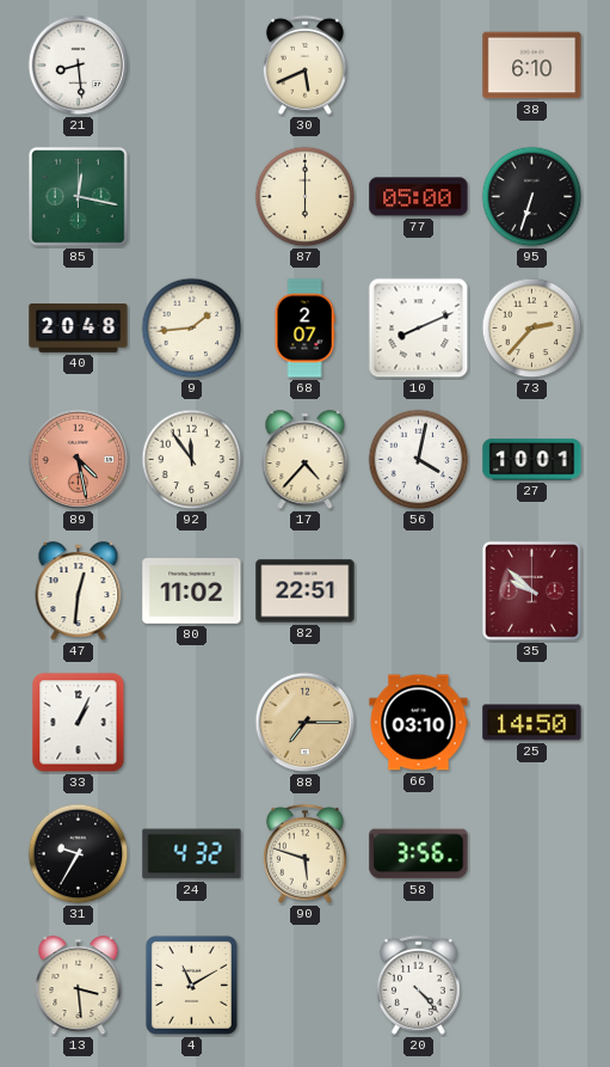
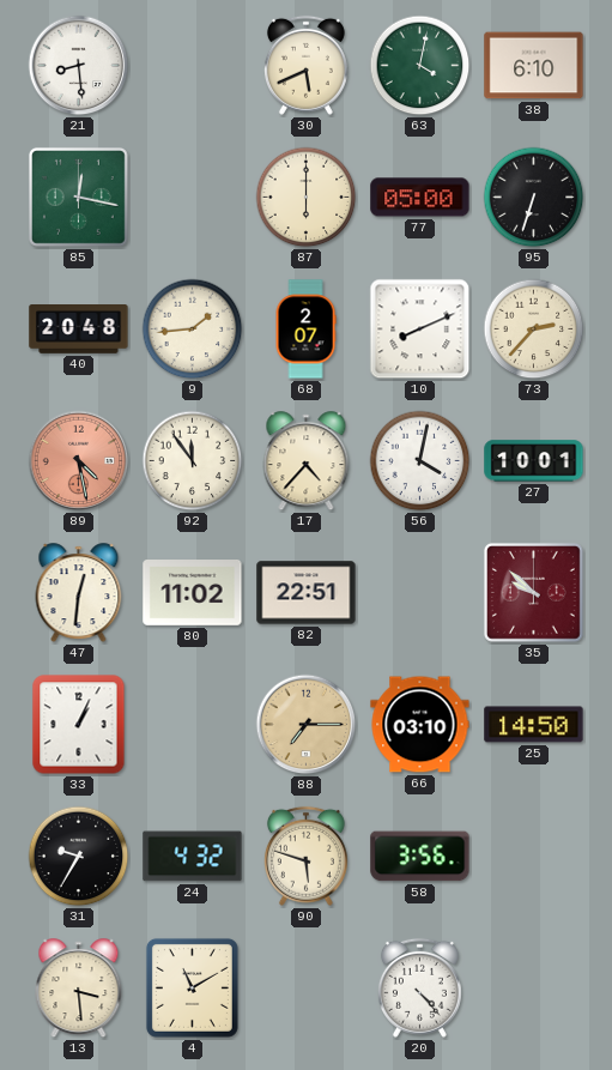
63: none -> 4:02
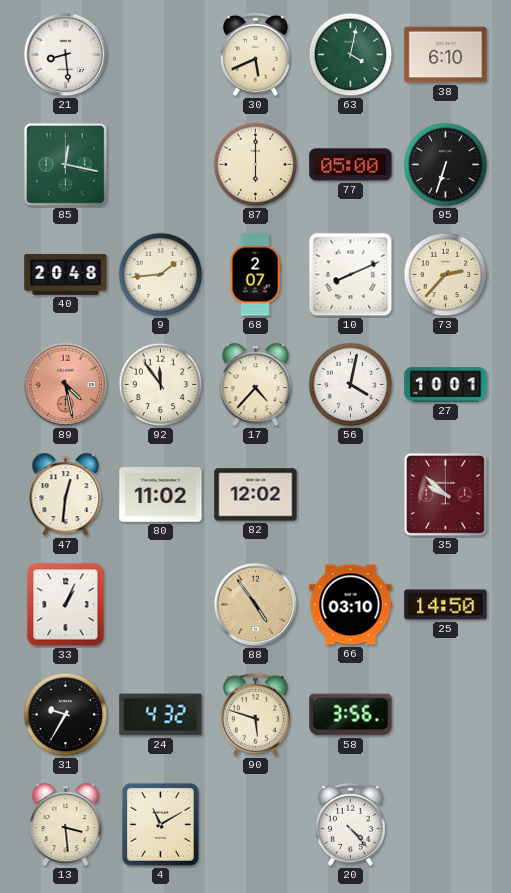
82: 22:51 -> 12:02
88: 7:15 -> 4:54
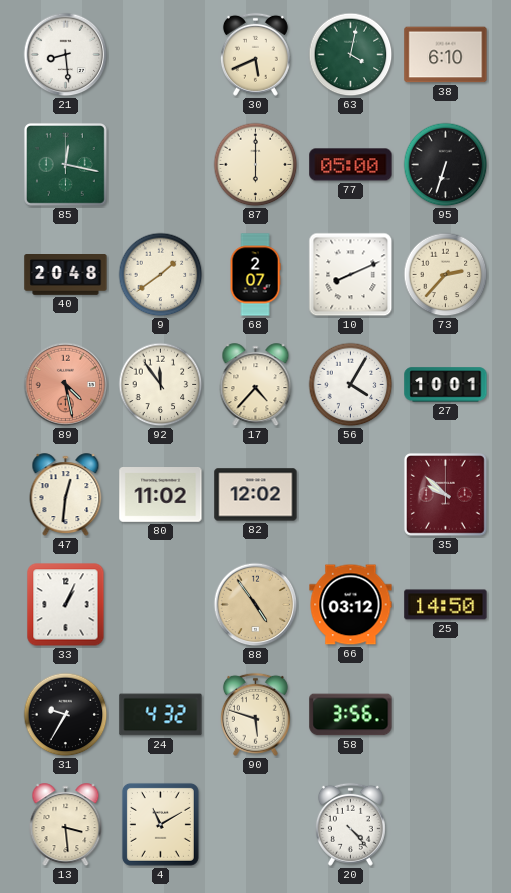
9: 1:44 -> 1:39
56: 4:02 -> 4:05
66: 03:10 -> 03:12
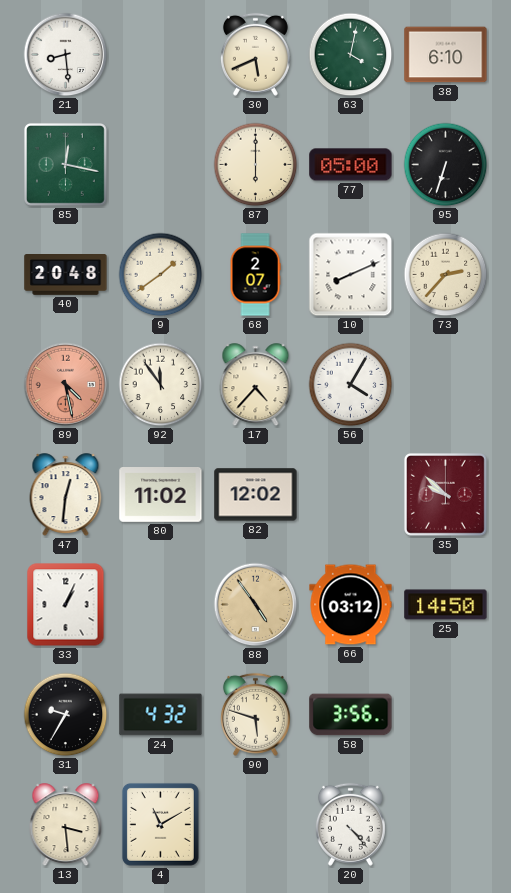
27: 10:01 -> none
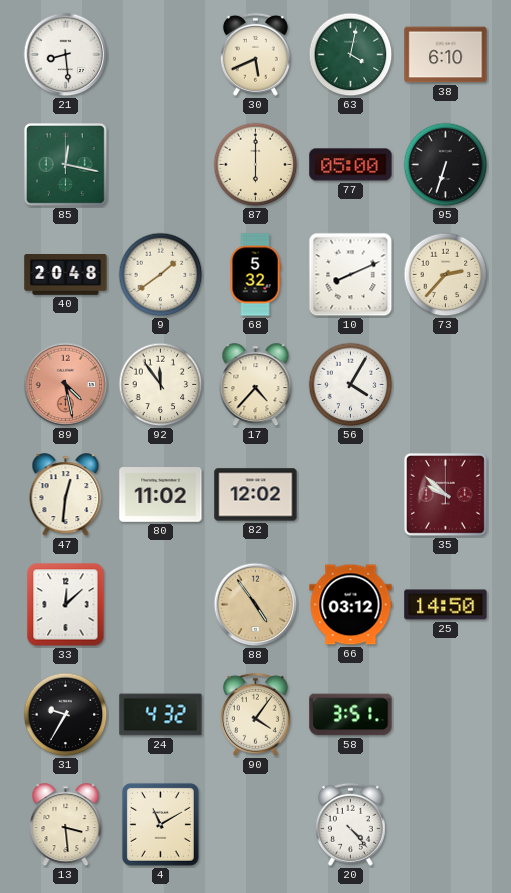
68: 2:07 -> 5:32
33: 1:04 -> 12:08
90: 5:48 -> 4:06
58: 3:56 -> 3:51
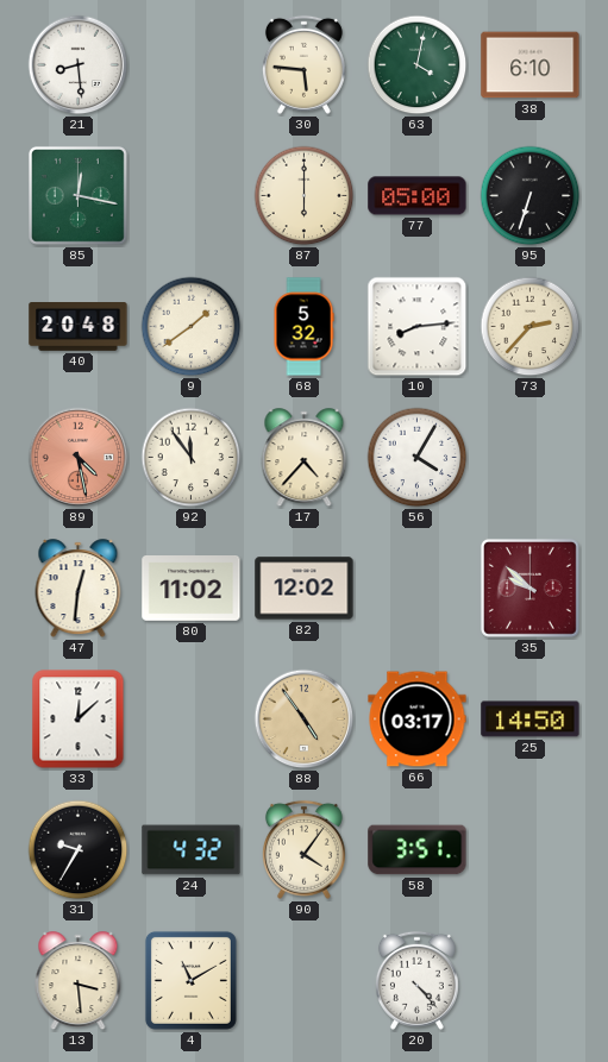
30: 5:41 -> 5:46
10: 8:11 -> 8:14
66: 03:12 -> 03:17
